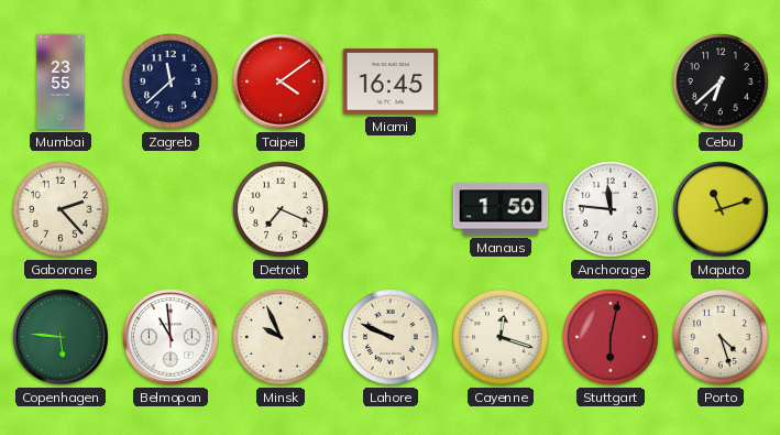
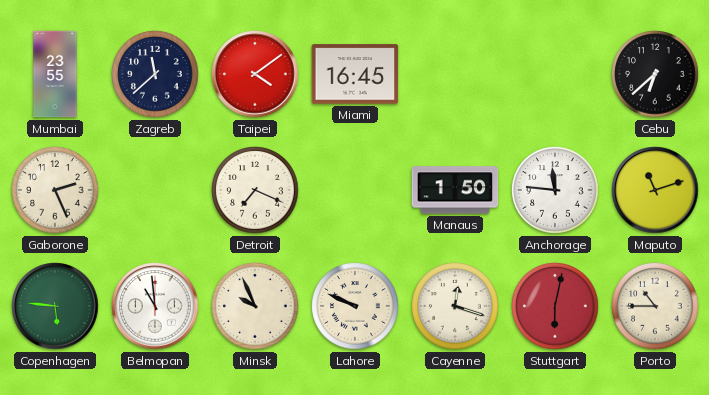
Gaborone: 2:23 -> 2:26
Porto: 4:27 -> 10:45
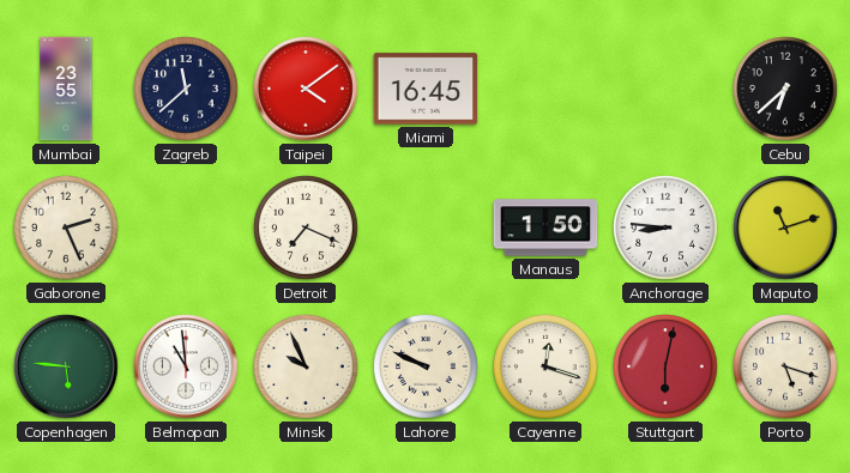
Anchorage: 11:46 -> 8:46
Porto: 10:45 -> 5:18
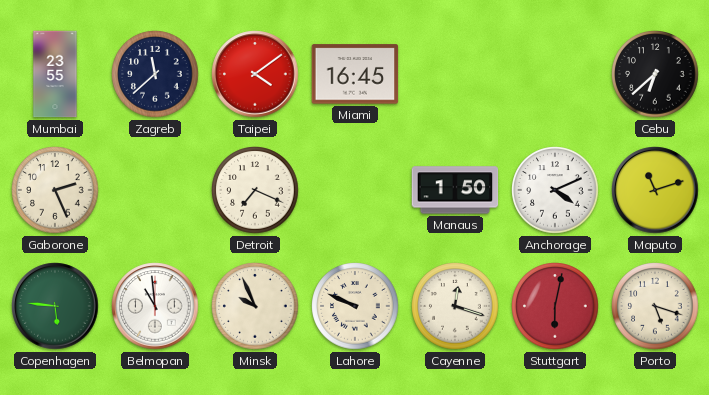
Anchorage: 8:46 -> 4:11
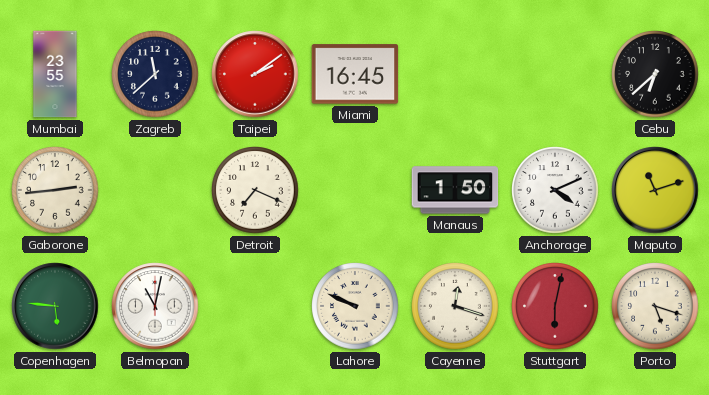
Taipei: 4:09 -> 2:09
Gaborone: 2:26 -> 2:44
Belmopan: 10:59 -> 11:02
Minsk: 9:56 -> none
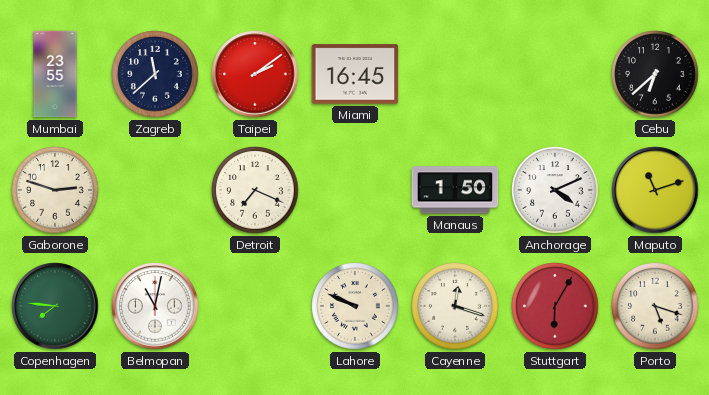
Gaborone: 2:44 -> 2:48
Copenhagen: 5:46 -> 7:46
Stuttgart: 6:02 -> 6:05
